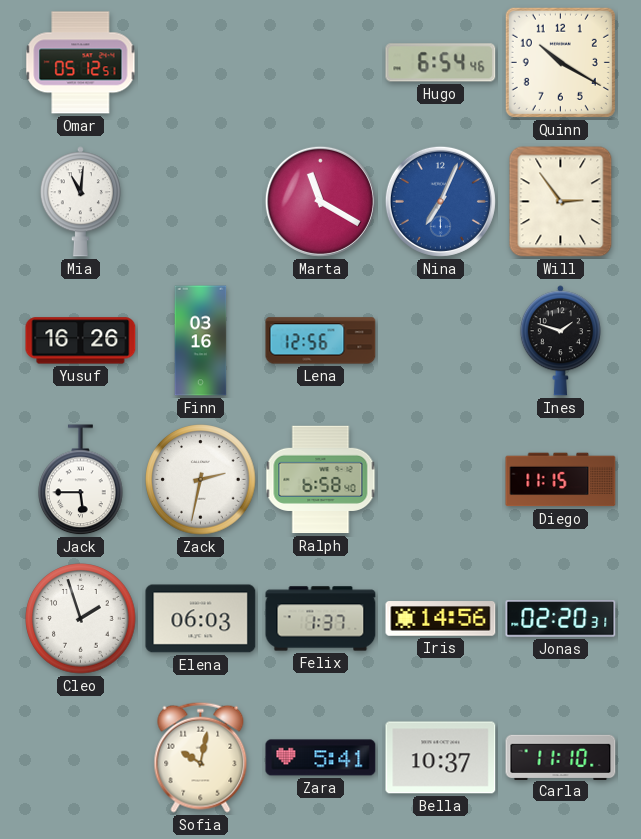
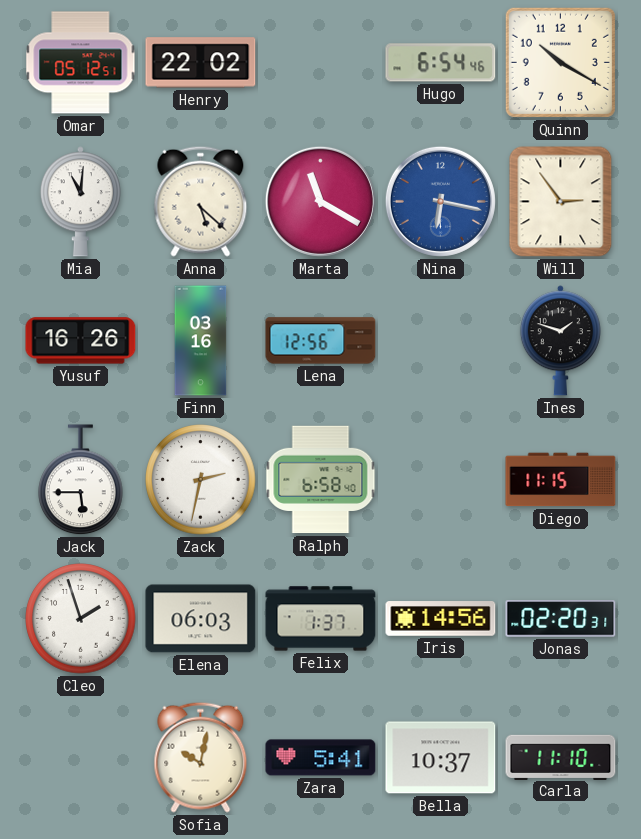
Henry: none -> 22:02
Anna: none -> 5:22
Nina: 7:04 -> 6:17
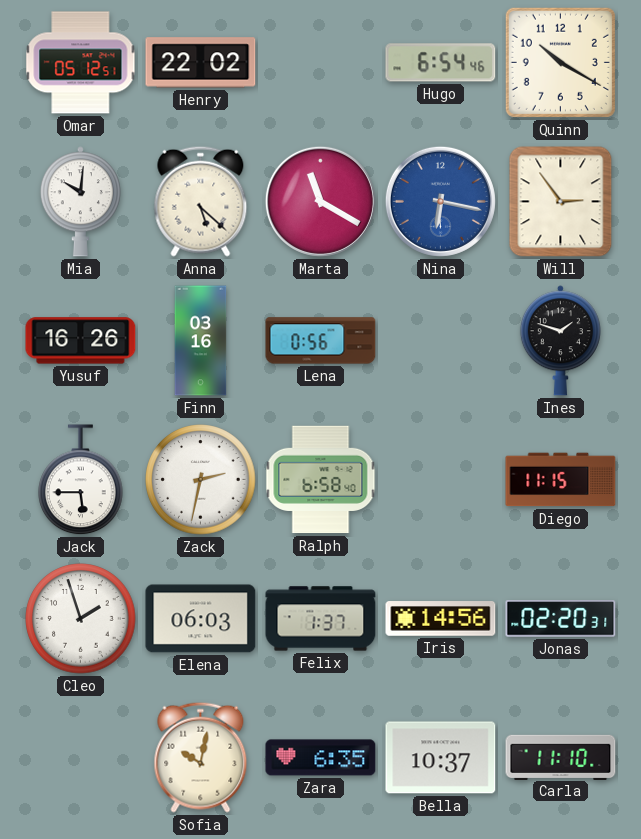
Mia: 11:01 -> 10:01
Lena: 12:56 -> 0:56
Zara: 5:41 -> 6:35
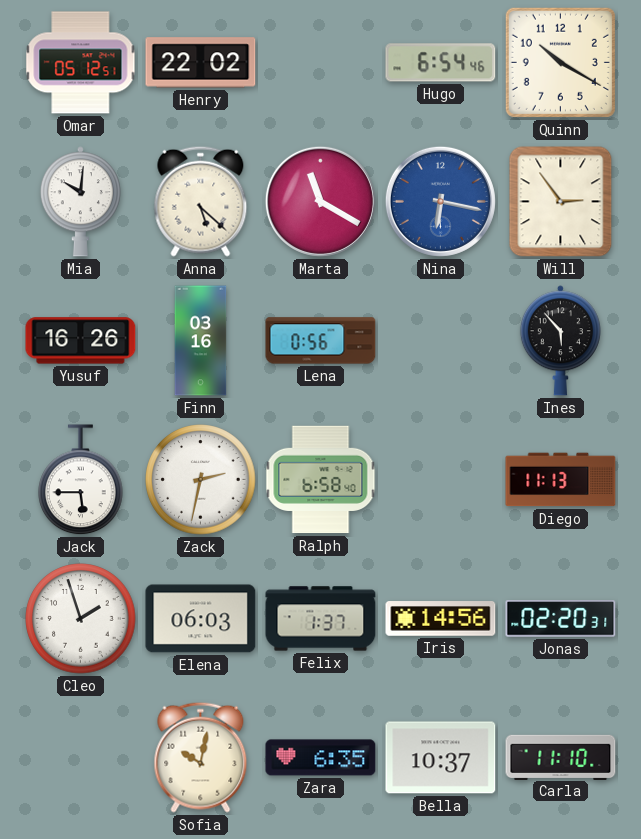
Ines: 1:48 -> 5:53
Diego: 11:15 -> 11:13
